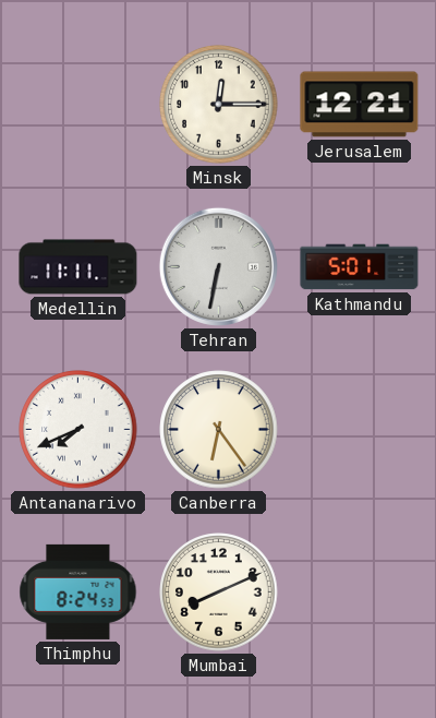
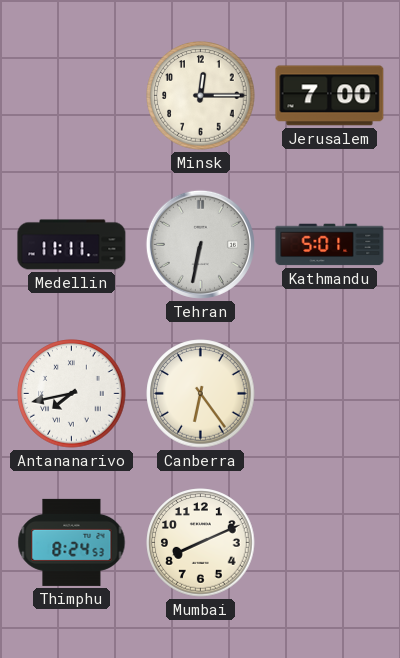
Jerusalem: 12:21 -> 7:00
Antananarivo: 7:41 -> 7:43
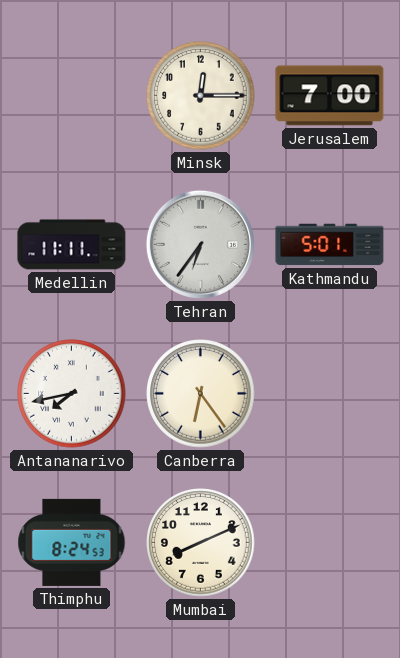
Tehran: 6:32 -> 6:36
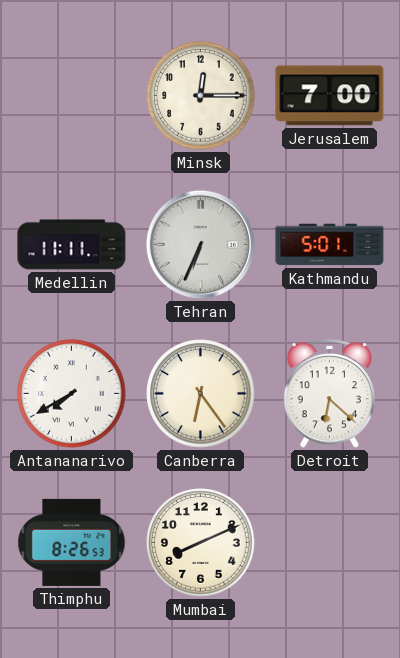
Tehran: 6:36 -> 6:34
Antananarivo: 7:43 -> 7:40
Detroit: none -> 6:22
Thimphu: 8:24 -> 8:26
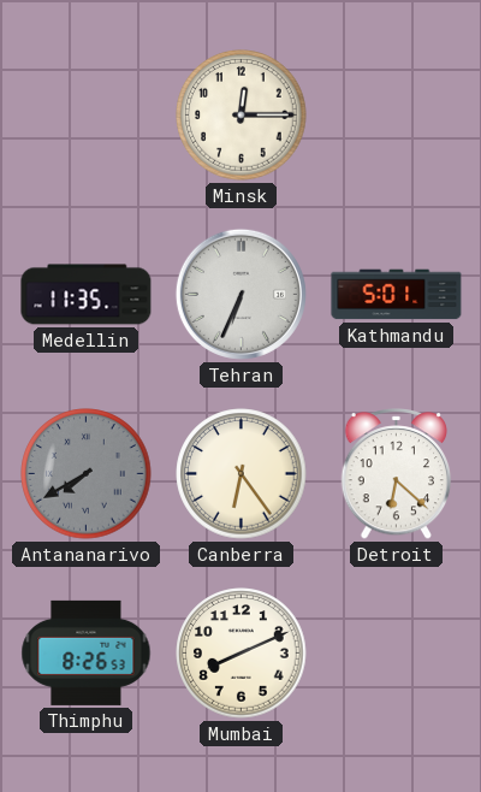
Jerusalem: 7:00 -> none
Medellin: 11:11 -> 11:35
Antananarivo dial: white -> grey
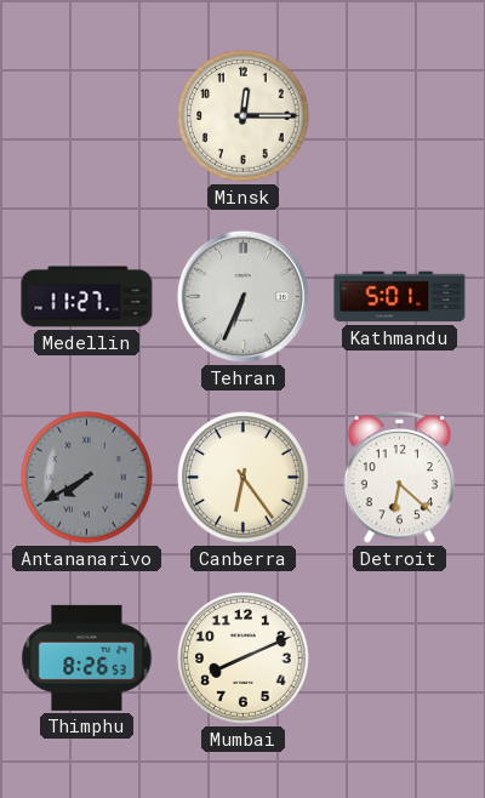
Medellin: 11:35 -> 11:27
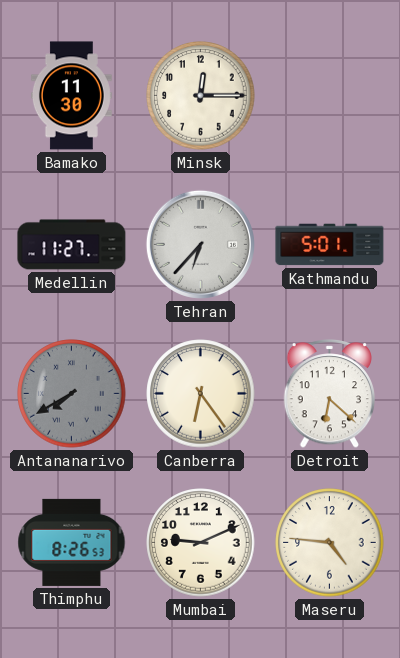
Bamako: none -> 11:30
Tehran: 6:34 -> 6:37
Mumbai: 8:11 -> 9:11
Maseru: none -> 4:46
